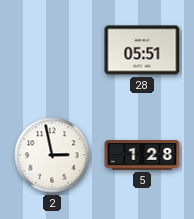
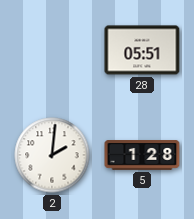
2: 2:58 -> 2:01
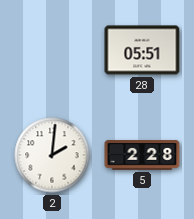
5: 1:28 -> 2:28
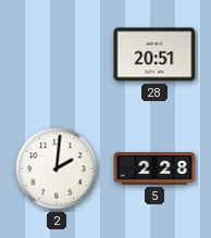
28: 05:51 -> 20:51
